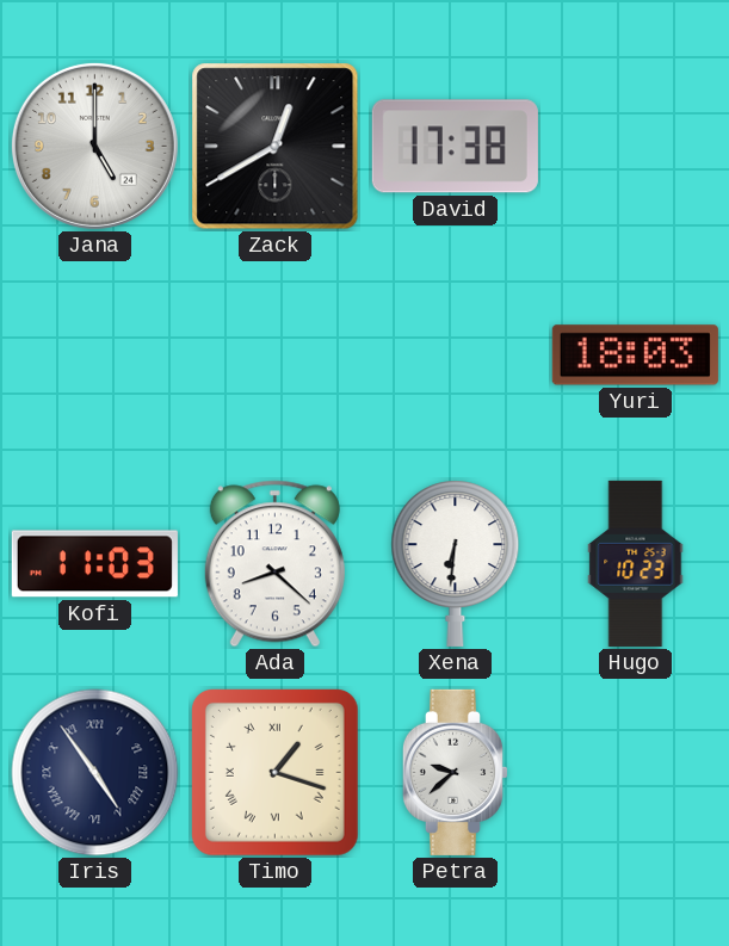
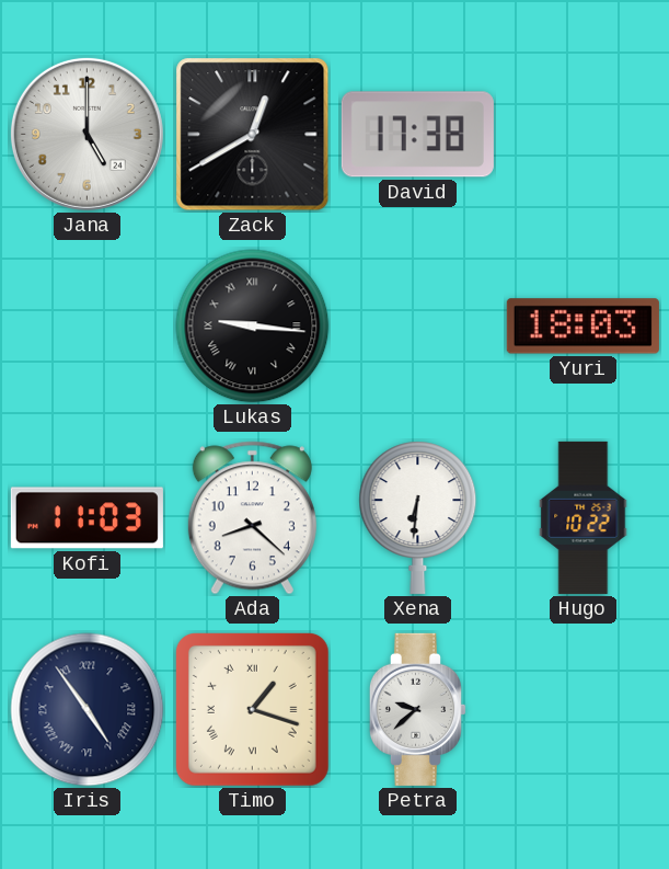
Lukas: none -> 9:16
Hugo: 10:23 -> 10:22
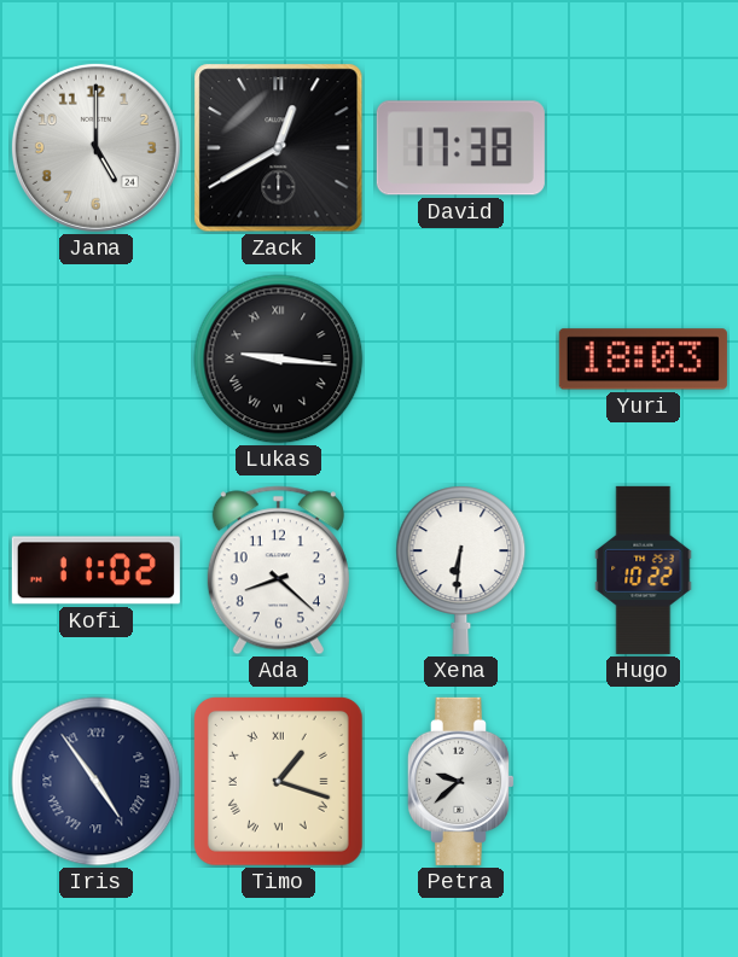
Kofi: 11:03 -> 11:02
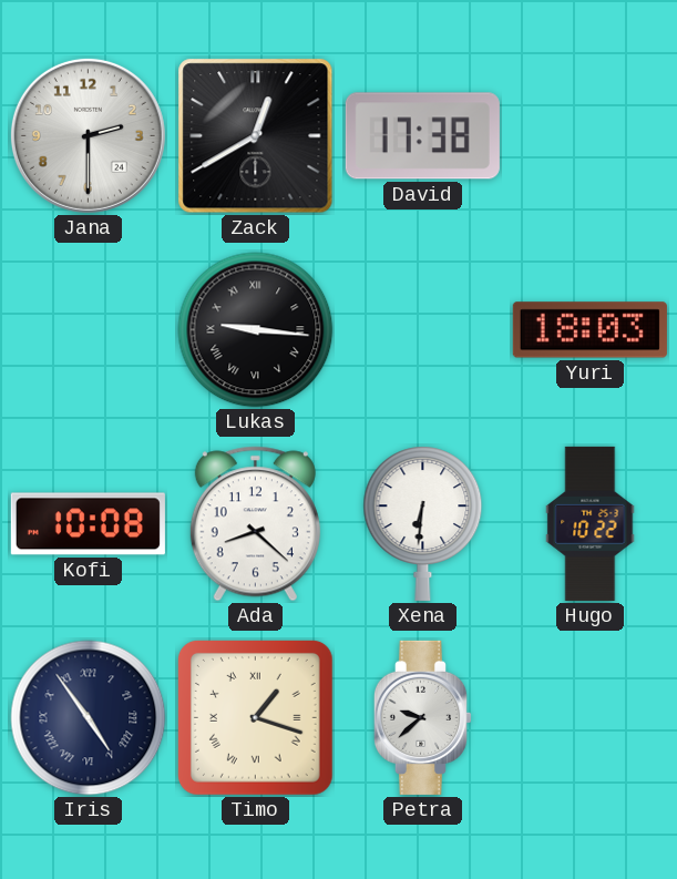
Jana: 5:00 -> 2:30
Kofi: 11:02 -> 10:08
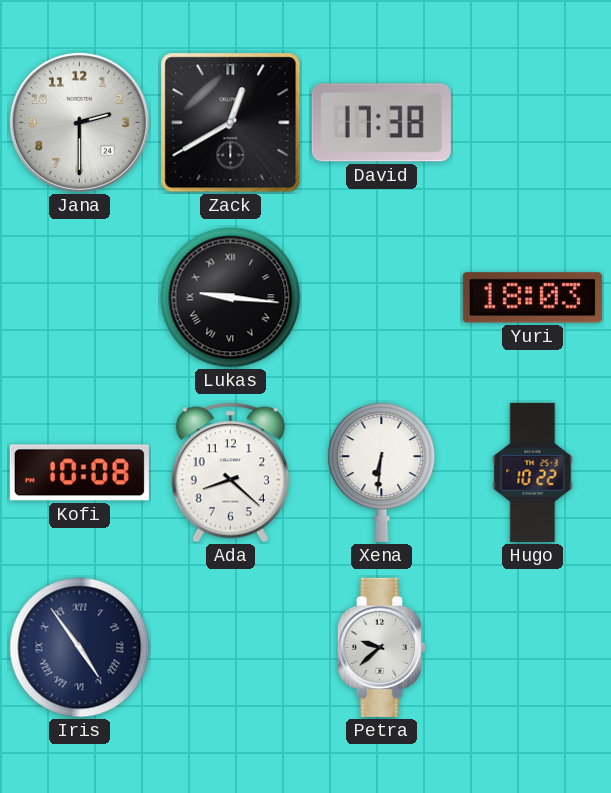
Timo: 1:18 -> none
